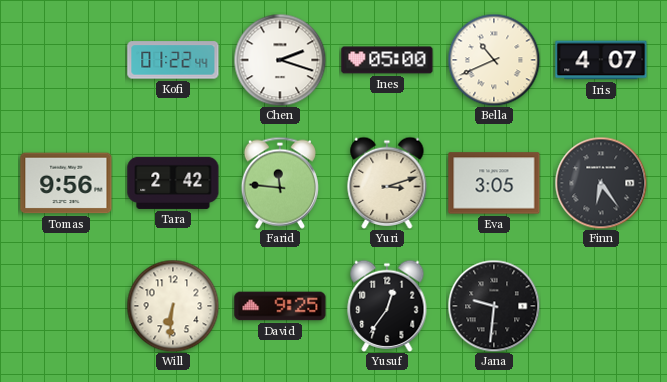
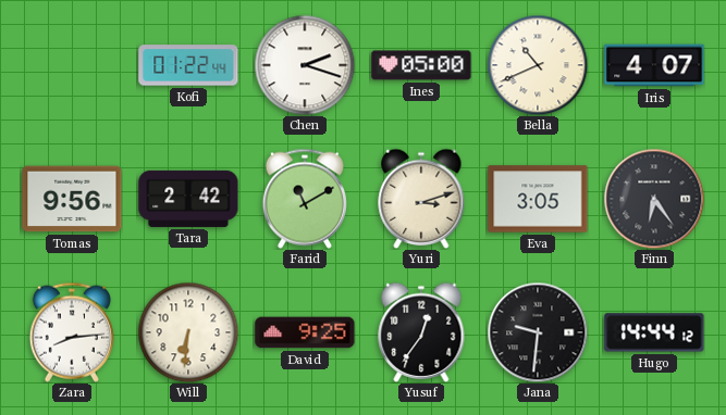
Farid: 11:46 -> 11:10
Zara: none -> 8:14
Hugo: none -> 14:44
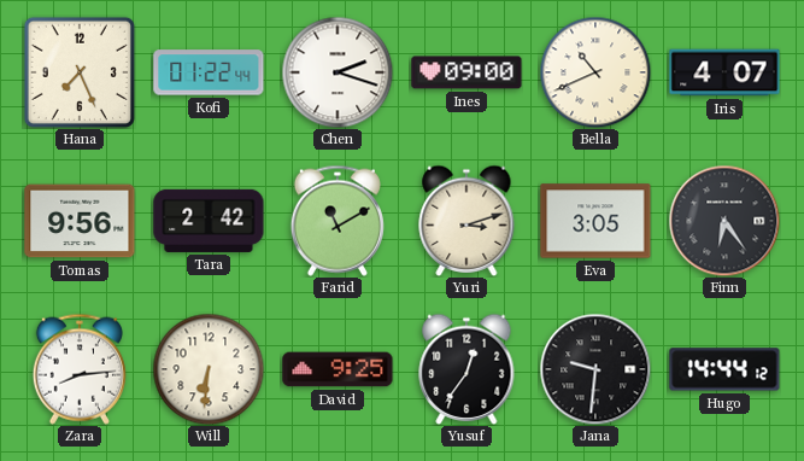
Hana: none -> 7:26
Ines: 05:00 -> 09:00
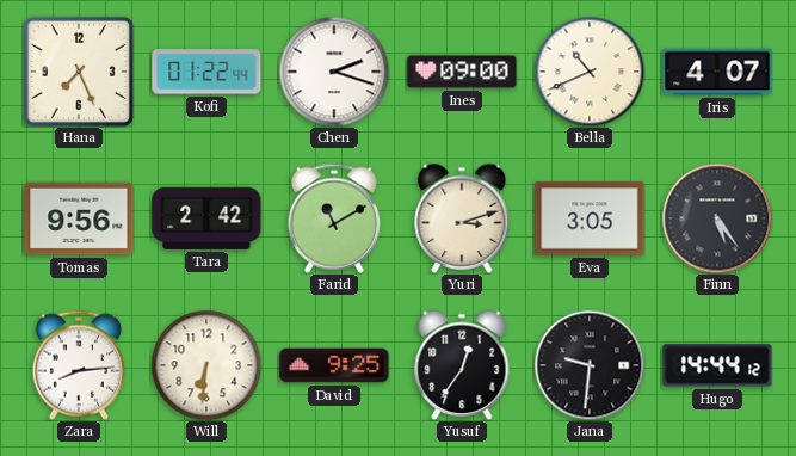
Finn: 6:24 -> 5:24
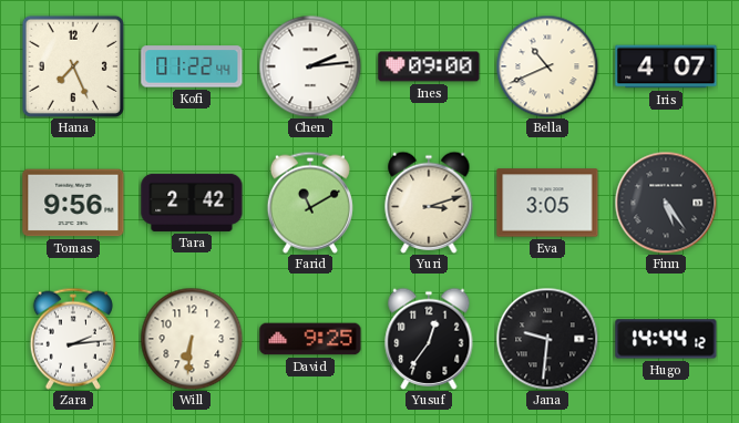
Chen: 2:18 -> 2:14
Zara: 8:14 -> 2:14
